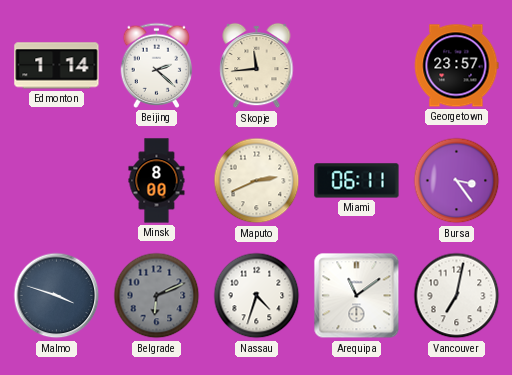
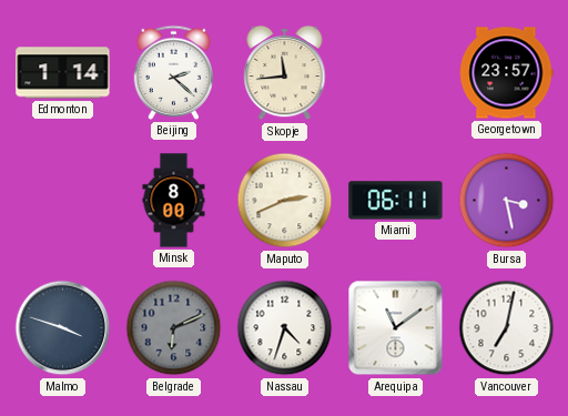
Bursa: 3:24 -> 3:28
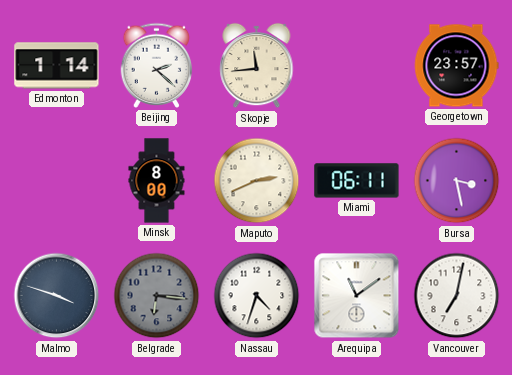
Belgrade: 6:11 -> 6:16
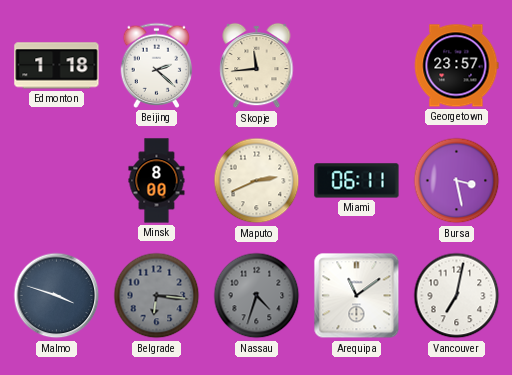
Edmonton: 1:14 -> 1:18
Nassau dial: white -> grey
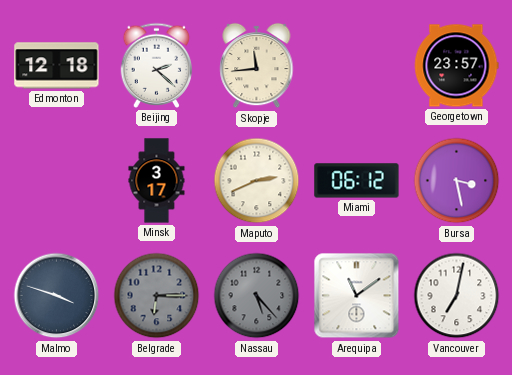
Edmonton: 1:18 -> 12:18
Minsk: 8:00 -> 3:17
Miami: 06:11 -> 06:12
Belgrade: 6:16 -> 6:15
Nassau: 4:33 -> 5:23
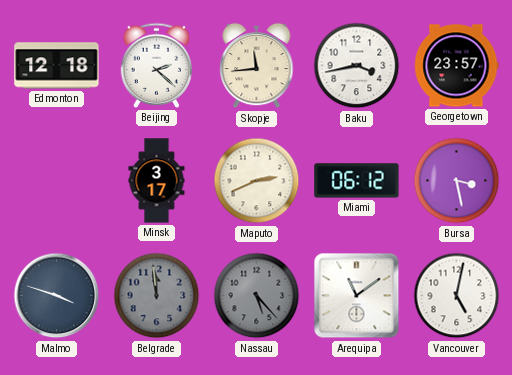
Baku: none -> 3:43
Belgrade: 6:15 -> 11:59
Vancouver: 7:02 -> 5:02
